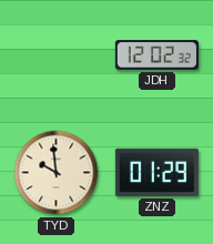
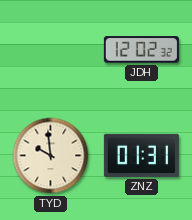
ZNZ: 01:29 -> 01:31
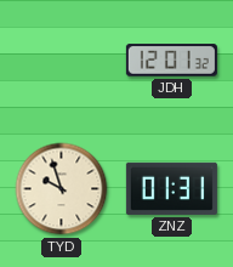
JDH: 12:02 -> 12:01
TYD: 9:59 -> 9:57
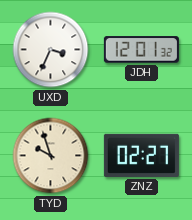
UXD: none -> 3:34
ZNZ: 01:31 -> 02:27
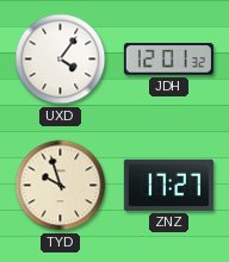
UXD: 3:34 -> 4:06
ZNZ: 02:27 -> 17:27
